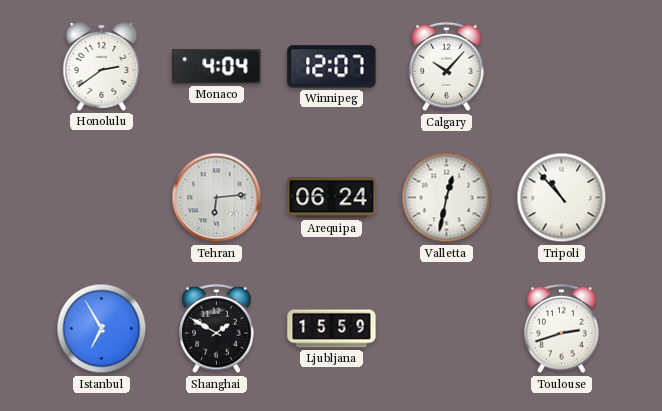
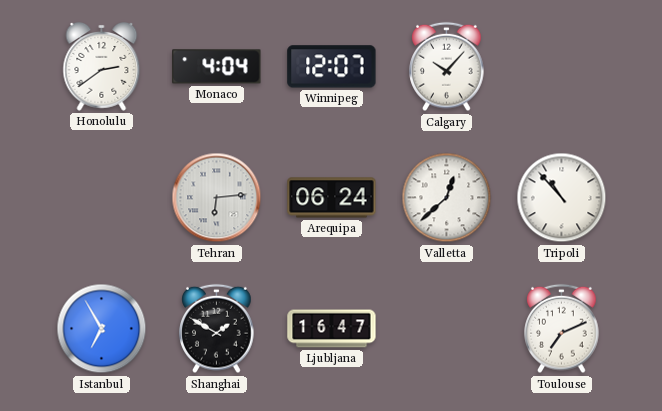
Valletta: 12:32 -> 12:38
Ljubljana: 15:59 -> 16:47
Toulouse: 2:42 -> 7:11
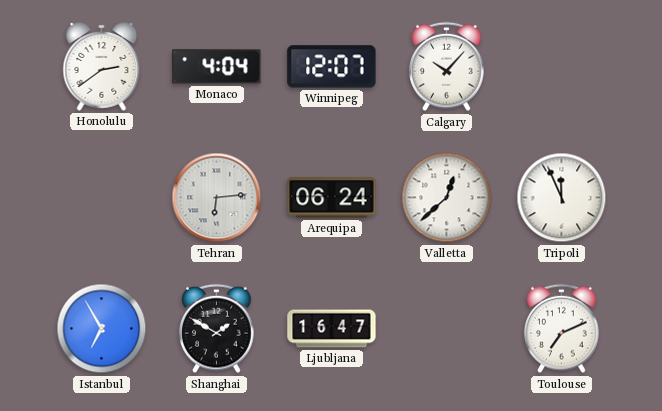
Tripoli: 10:53 -> 11:56
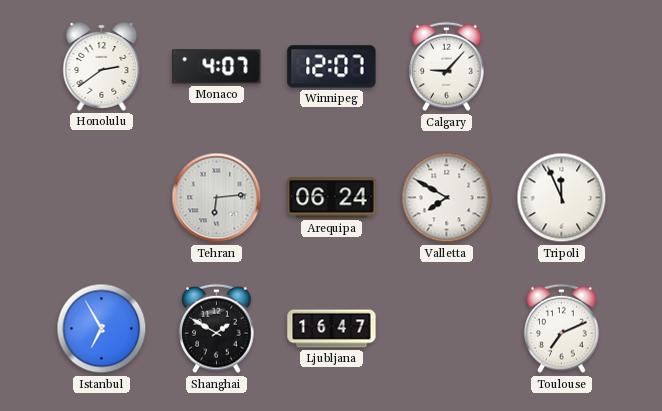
Monaco: 4:04 -> 4:07
Calgary: 10:07 -> 9:07
Valletta: 12:38 -> 7:50
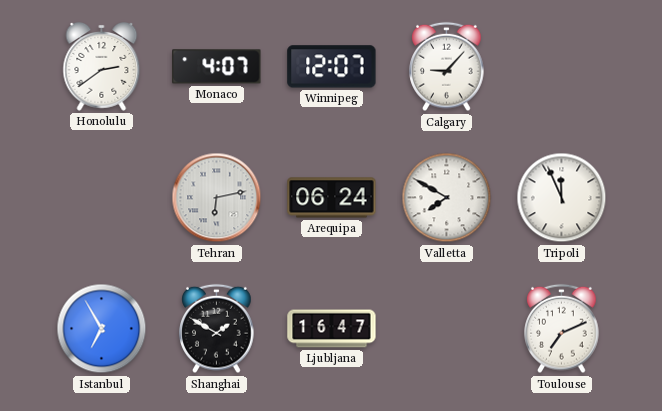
Tehran: 6:14 -> 6:13
